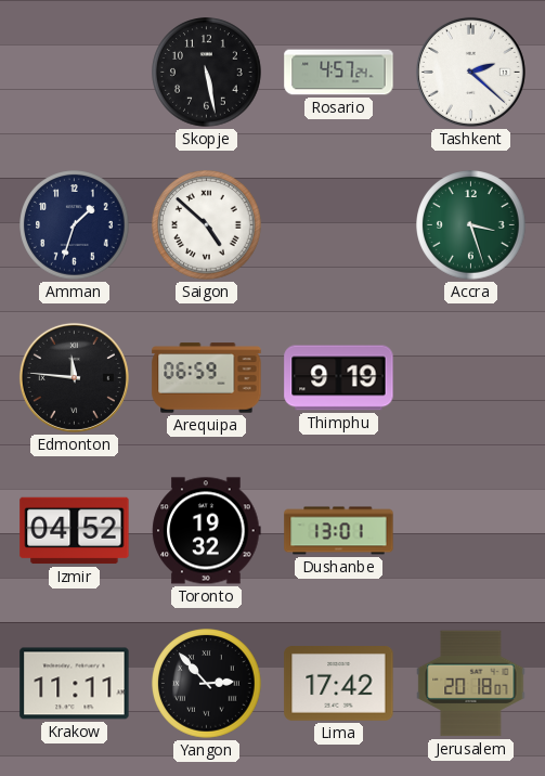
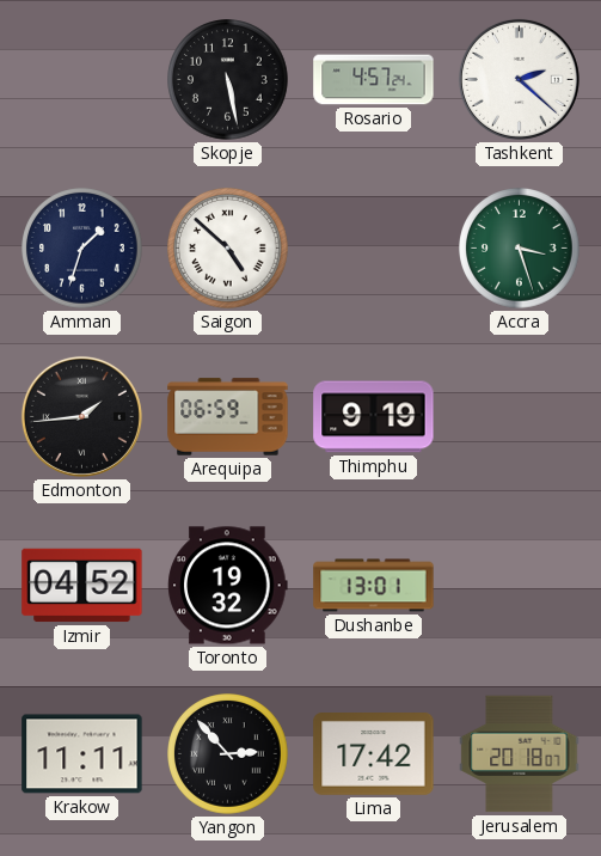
Edmonton: 11:46 -> 1:44
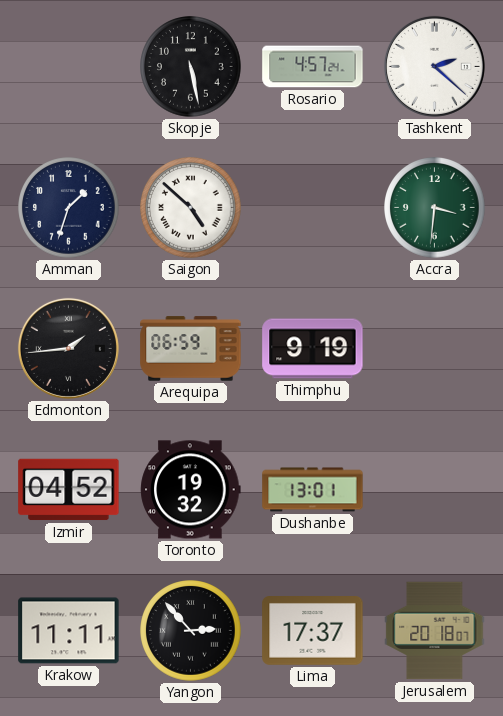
Accra: 3:27 -> 3:31
Lima: 17:42 -> 17:37
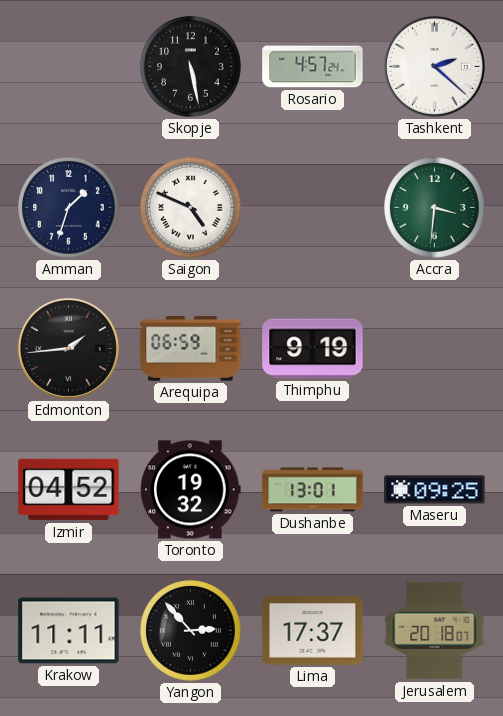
Saigon: 4:52 -> 4:49
Maseru: none -> 09:25
